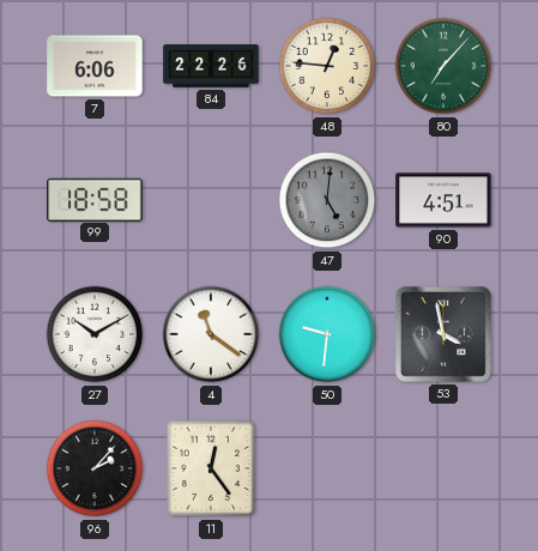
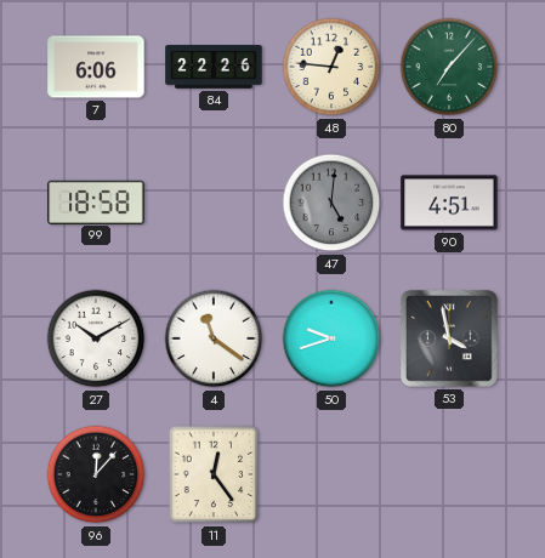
50: 9:31 -> 9:42
96: 2:07 -> 12:07
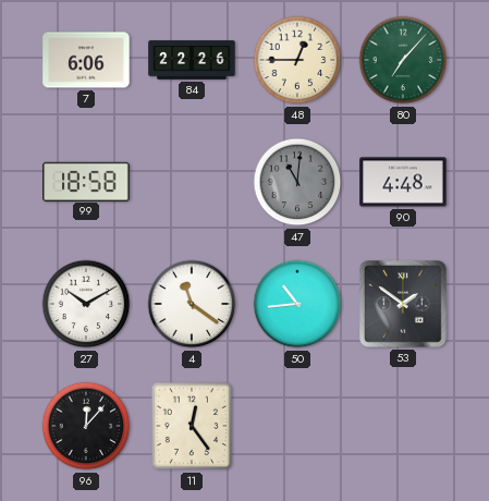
48: 12:46 -> 12:45
47: 5:01 -> 11:01
90: 4:51 -> 4:48
50: 9:42 -> 10:44
53: 3:58 -> 1:51
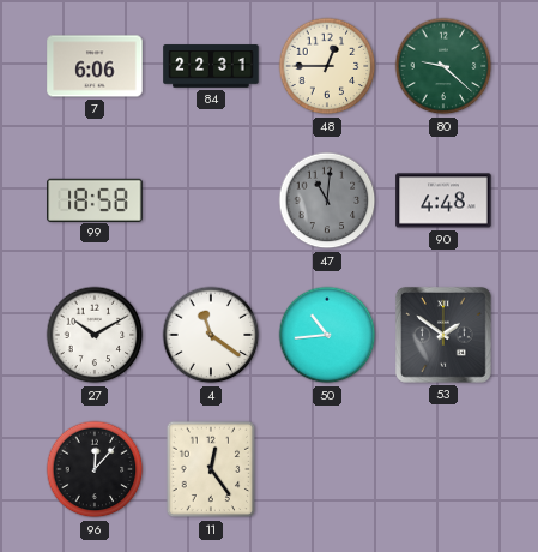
84: 22:26 -> 22:31
80: 7:07 -> 9:22
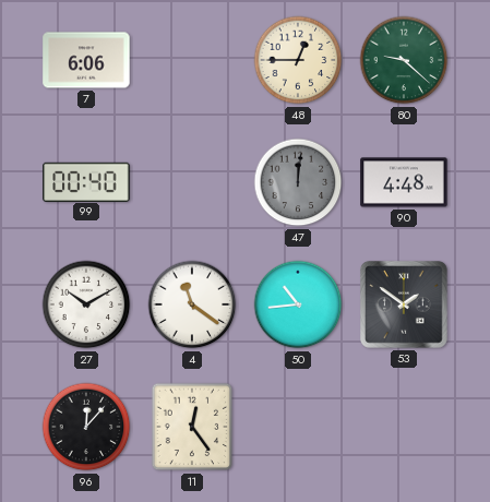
84: 22:31 -> none
99: 18:58 -> 00:40
47: 11:01 -> 12:01
